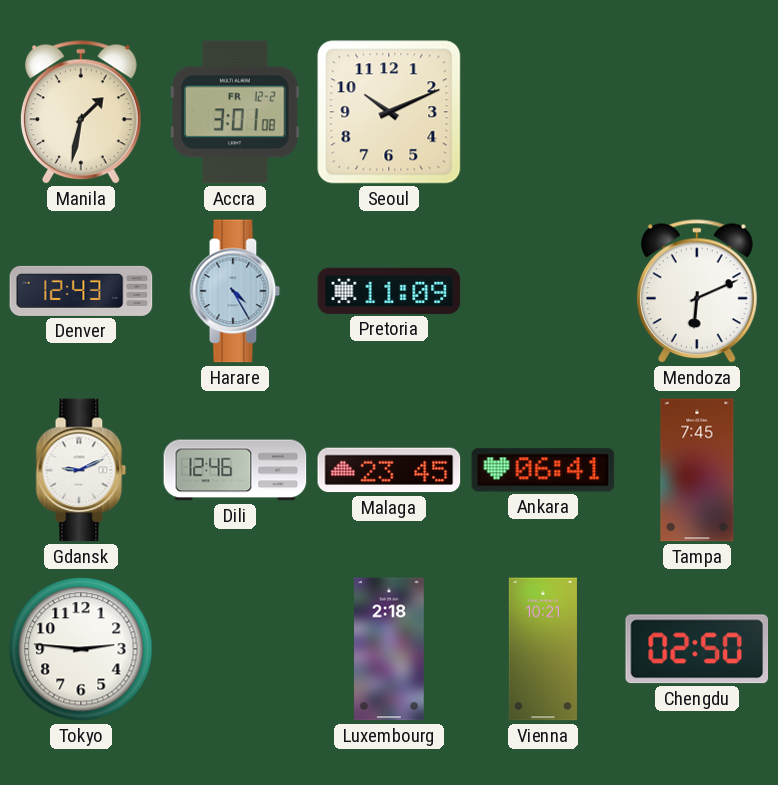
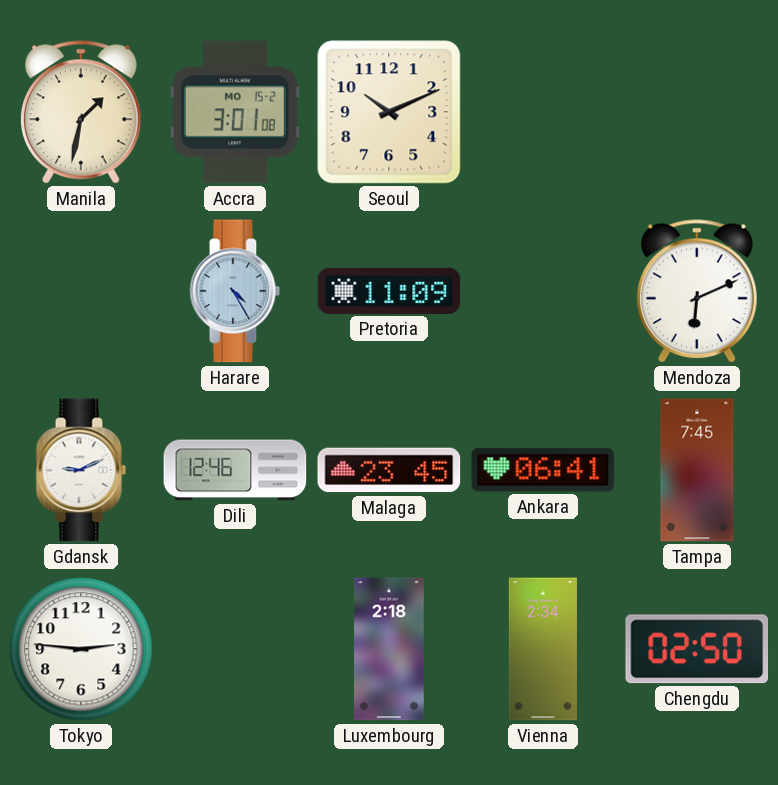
Accra date: FR 12-2 -> MO 15-2
Denver: 12:43 -> none
Vienna: 10:21 -> 2:34
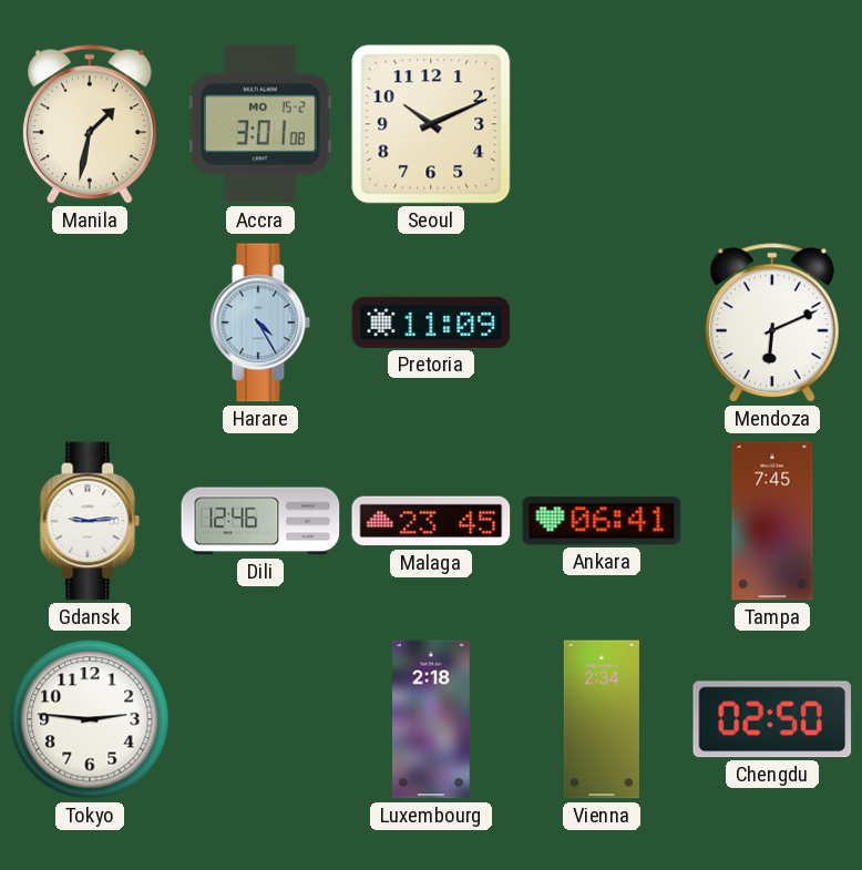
Gdansk: 9:11 -> 9:14
